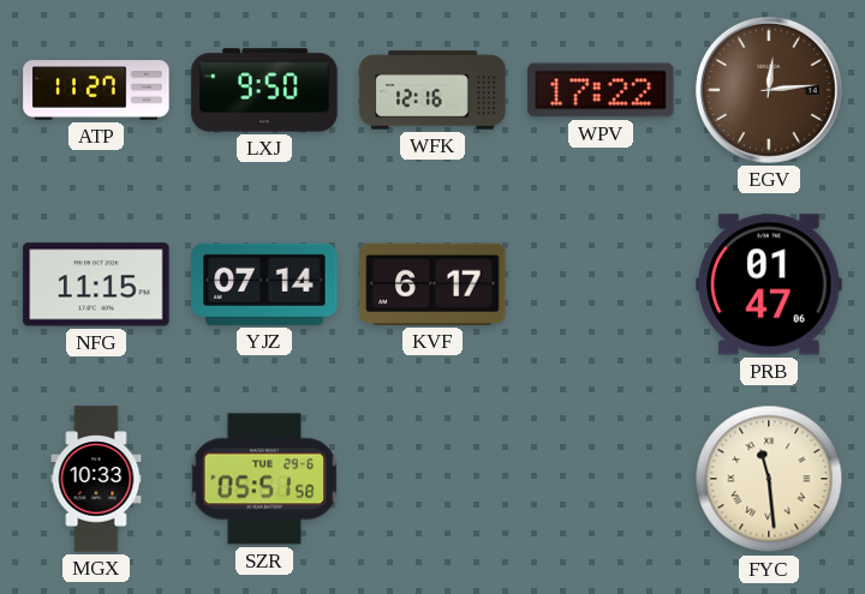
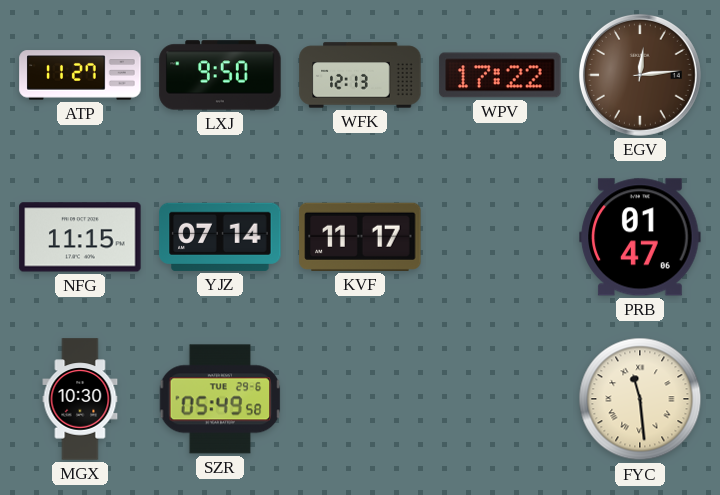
WFK: 12:16 -> 12:13
KVF: 6:17 -> 11:17
MGX: 10:33 -> 10:30
SZR: 05:51 -> 05:49
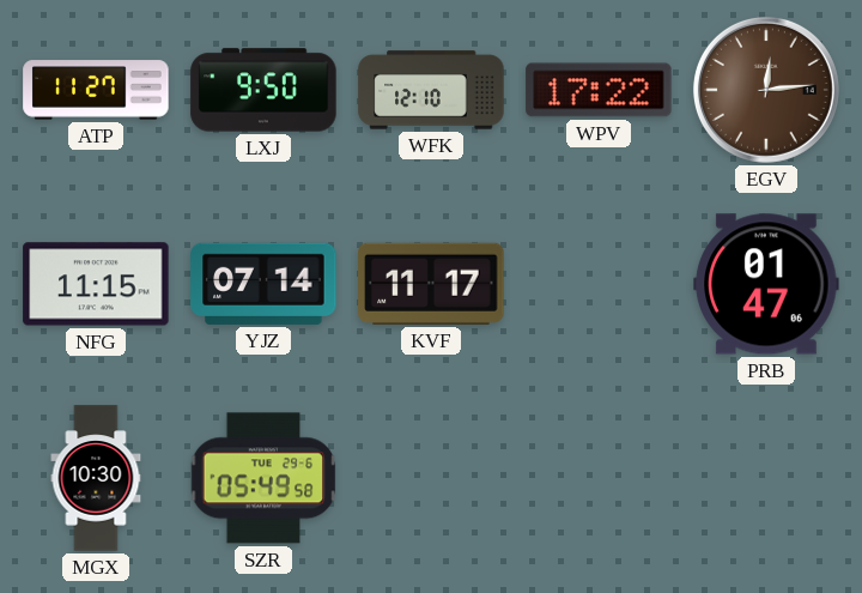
WFK: 12:13 -> 12:10
FYC: 11:29 -> none
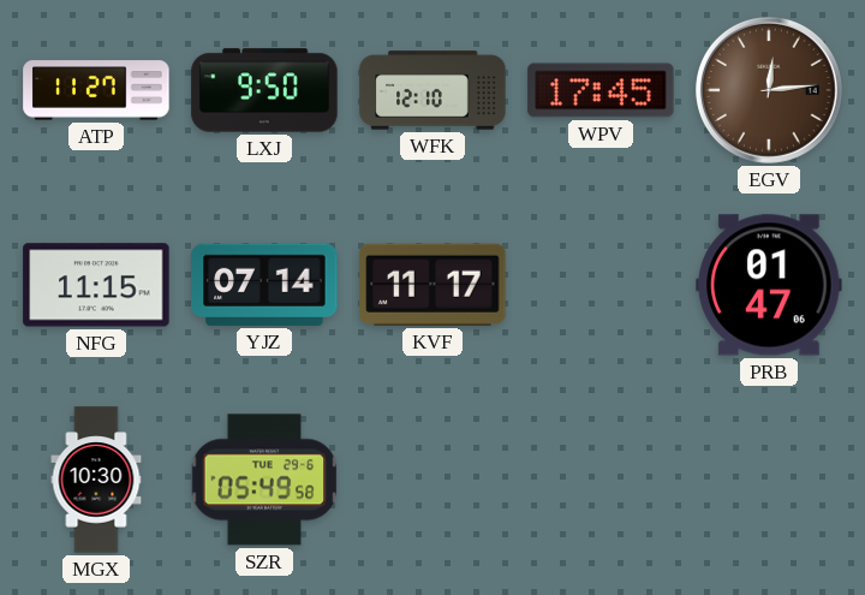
WPV: 17:22 -> 17:45
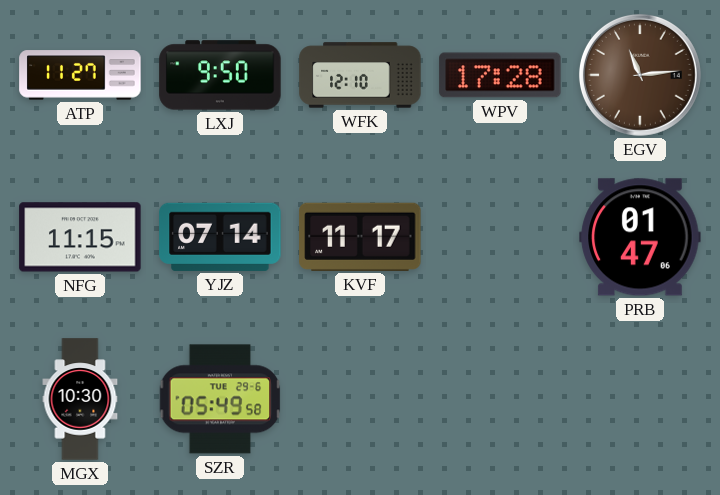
WPV: 17:45 -> 17:28
EGV: 12:14 -> 11:14
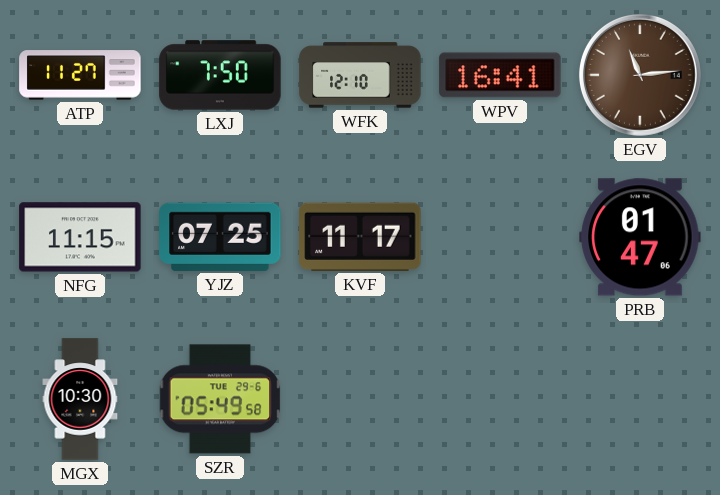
LXJ: 9:50 -> 7:50
WPV: 17:28 -> 16:41
YJZ: 07:14 -> 07:25
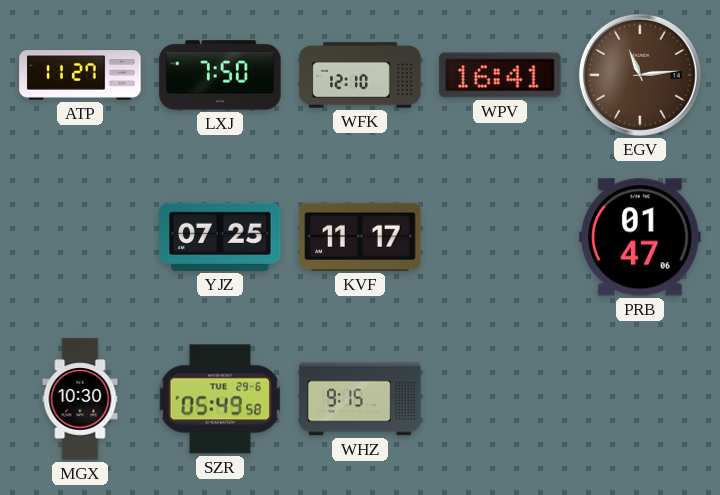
NFG: 11:15 -> none
WHZ: none -> 9:15
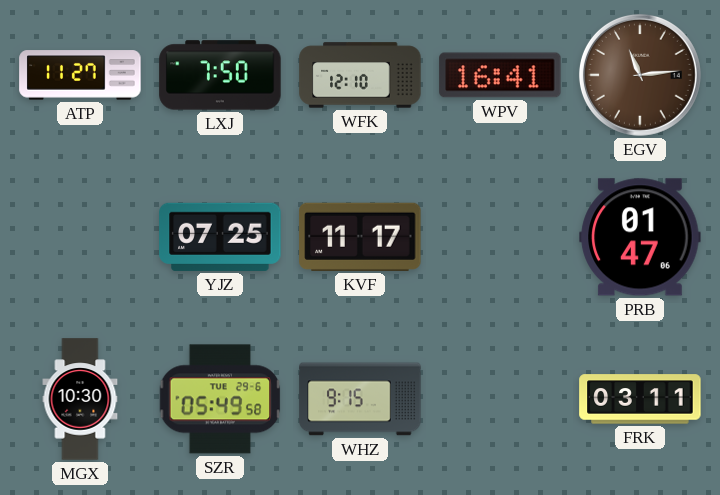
FRK: none -> 03:11
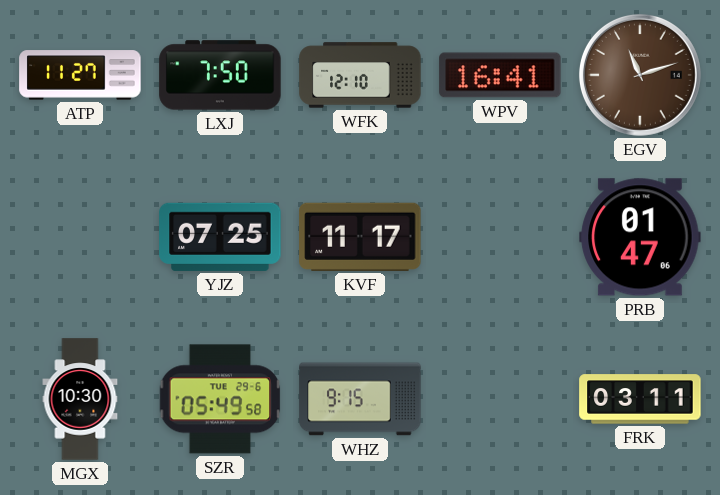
EGV: 11:14 -> 11:12
